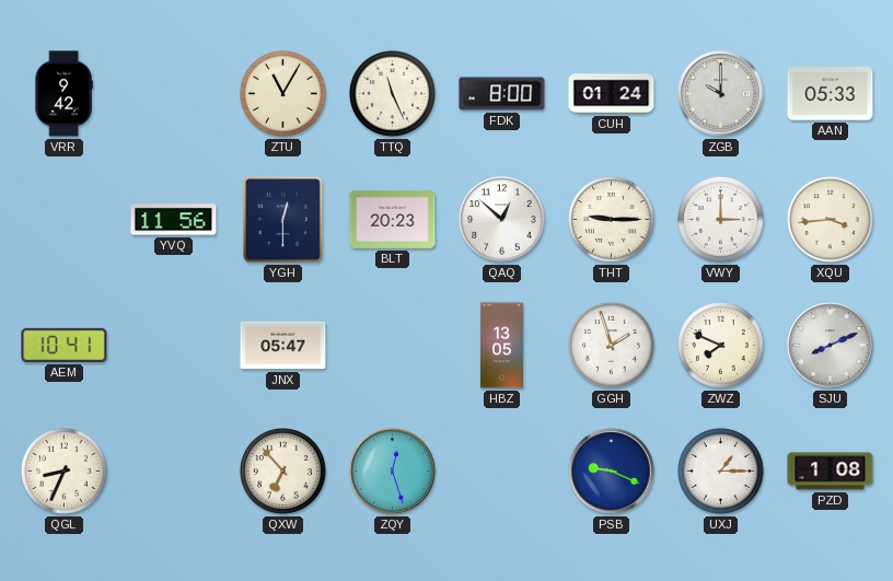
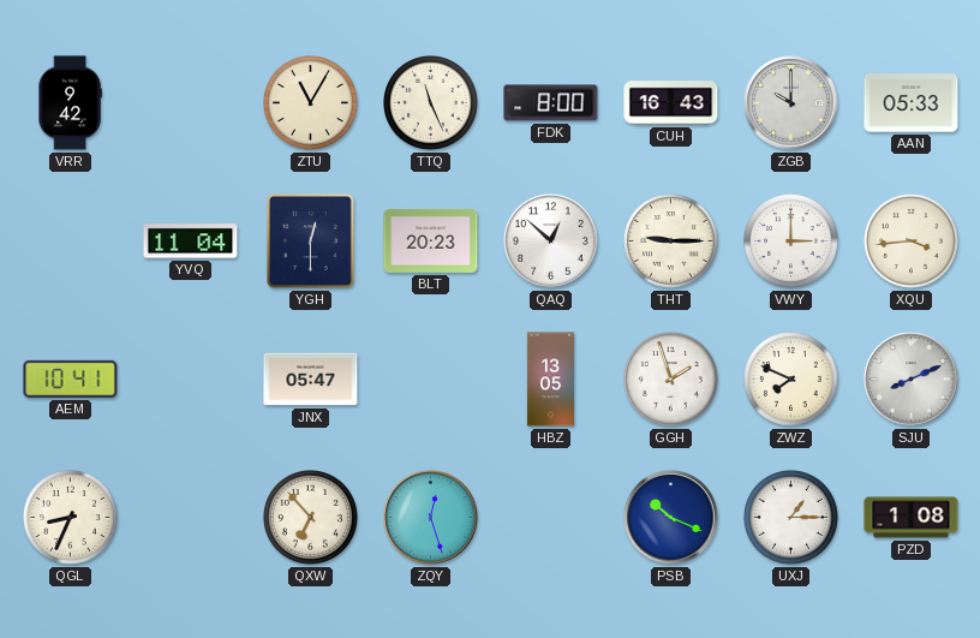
CUH: 01:24 -> 16:43
YVQ: 11:56 -> 11:04
PSB: 9:19 -> 10:19
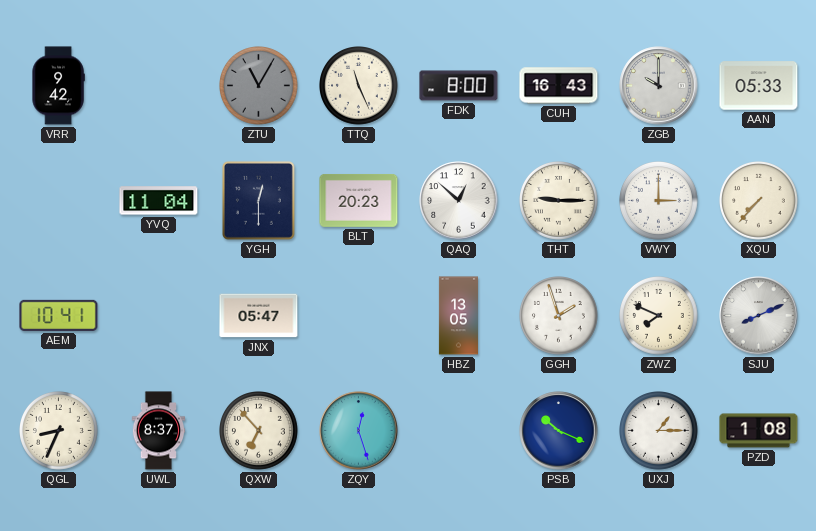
ZTU dial: cream -> grey
XQU: 3:44 -> 7:37
UWL: none -> 8:37
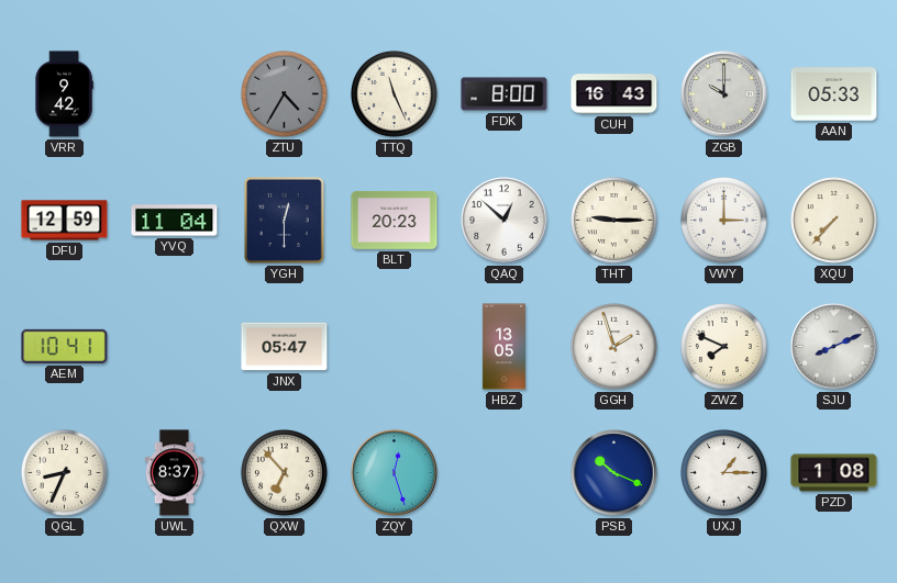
ZTU: 11:05 -> 4:35
DFU: none -> 12:59
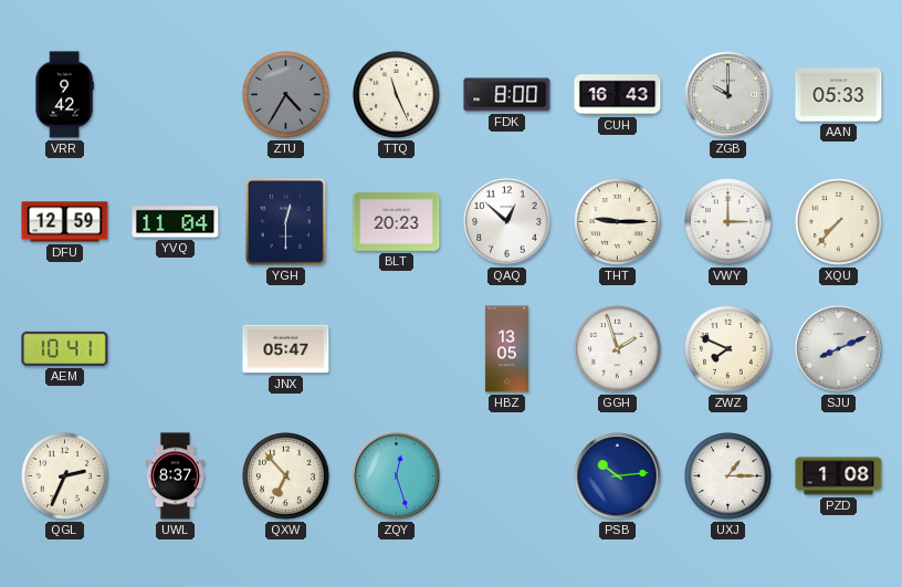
QGL: 8:34 -> 2:34
PSB: 10:19 -> 10:14
